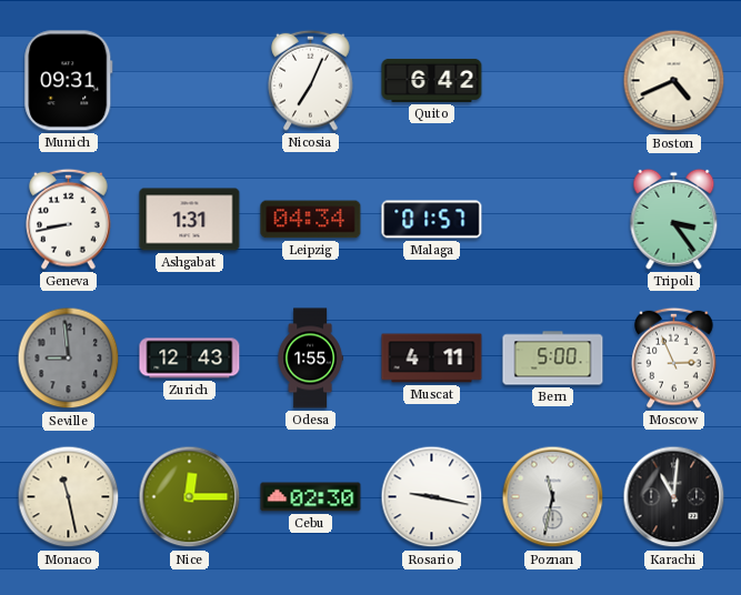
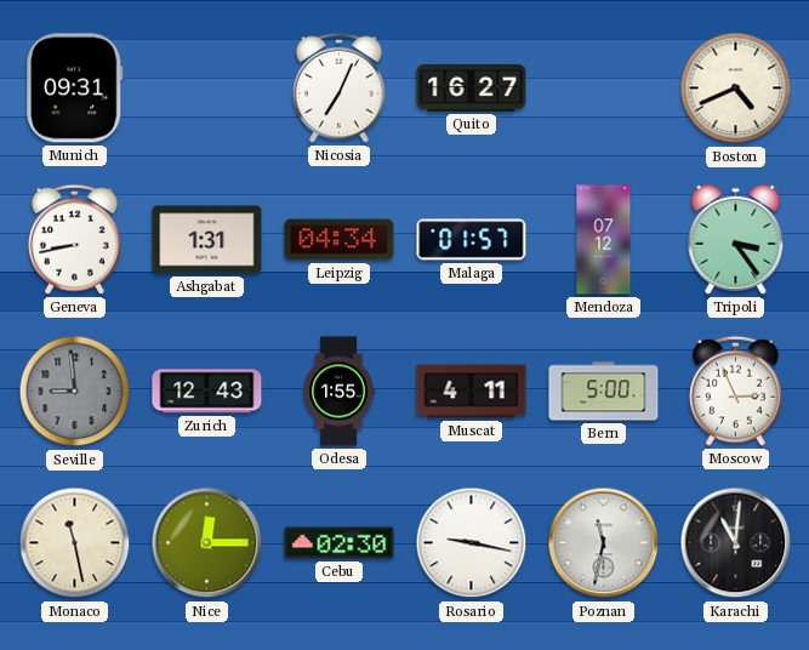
Quito: 6:42 -> 16:27
Mendoza: none -> 07:12
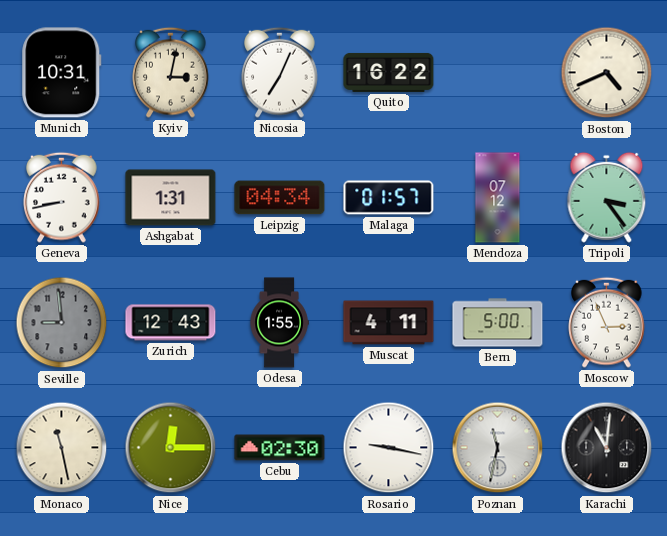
Munich: 09:31 -> 10:31
Kyiv: none -> 3:02
Quito: 16:27 -> 16:22
